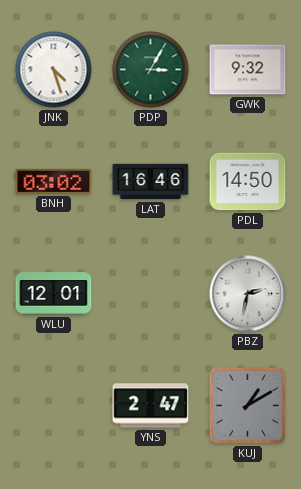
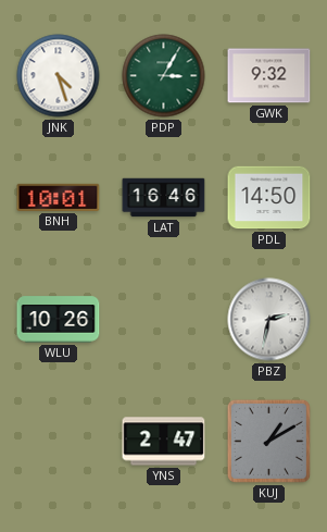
BNH: 03:02 -> 10:01
WLU: 12:01 -> 10:26
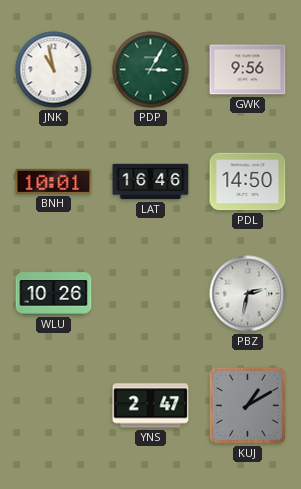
JNK: 4:27 -> 10:58
GWK: 9:32 -> 9:56
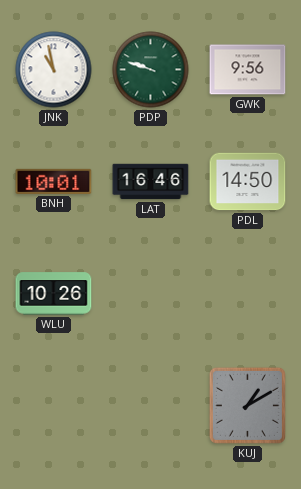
PDP: 3:05 -> 9:48
PBZ: 2:32 -> none
YNS: 2:47 -> none
